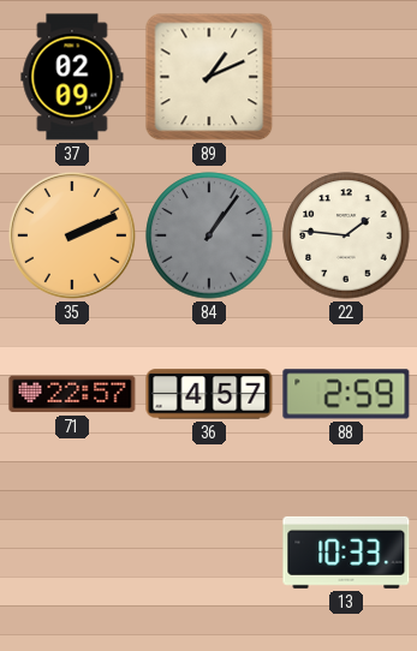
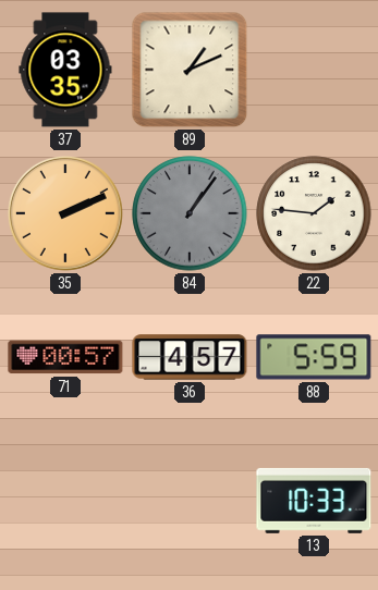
37: 02:09 -> 03:35
71: 22:57 -> 00:57
88: 2:59 -> 5:59
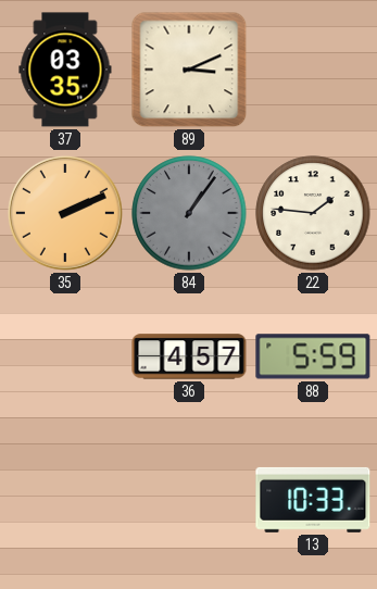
89: 1:11 -> 3:11
71: 00:57 -> none
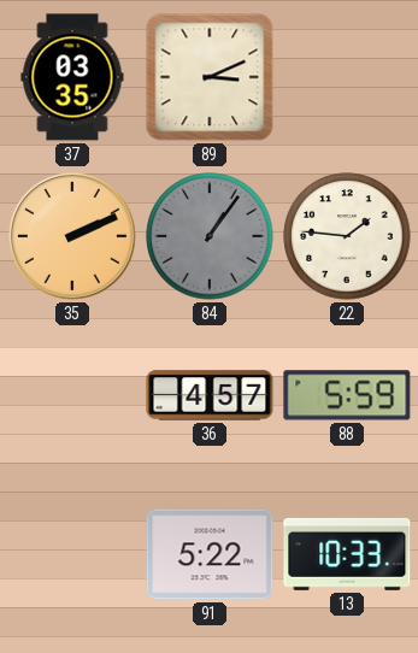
91: none -> 5:22
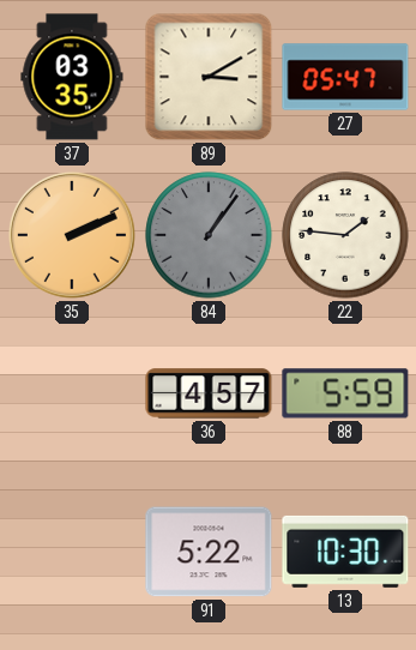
89: 3:11 -> 3:10
27: none -> 05:47
13: 10:33 -> 10:30
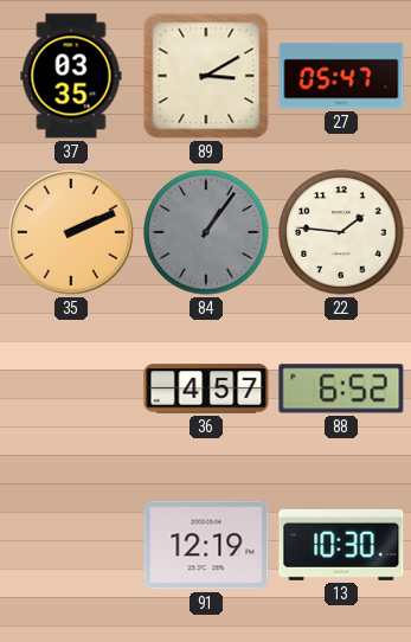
88: 5:59 -> 6:52
91: 5:22 -> 12:19
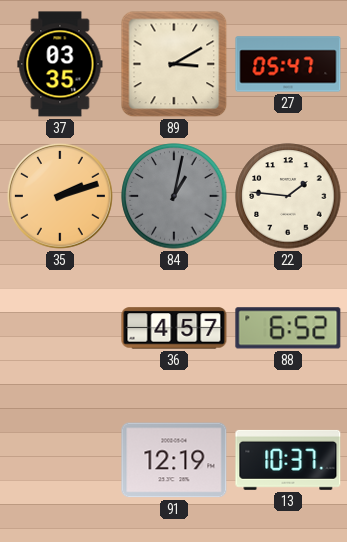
35: 2:11 -> 2:12
84: 1:06 -> 1:02
13: 10:30 -> 10:37
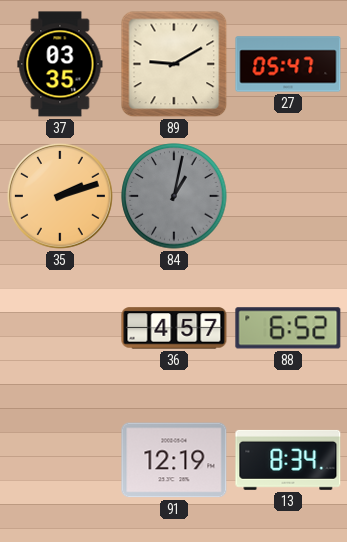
89: 3:10 -> 9:10
22: 1:46 -> none
13: 10:37 -> 8:34
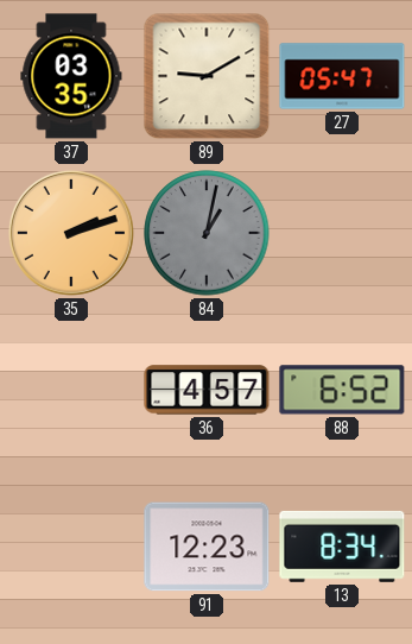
91: 12:19 -> 12:23
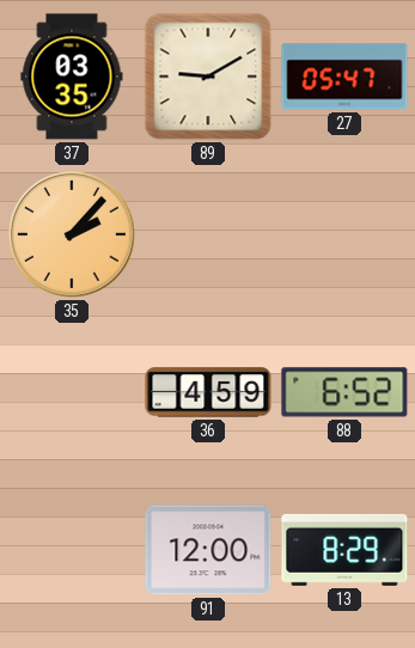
35: 2:12 -> 2:07
84: 1:02 -> none
36: 4:57 -> 4:59
91: 12:23 -> 12:00
13: 8:34 -> 8:29
